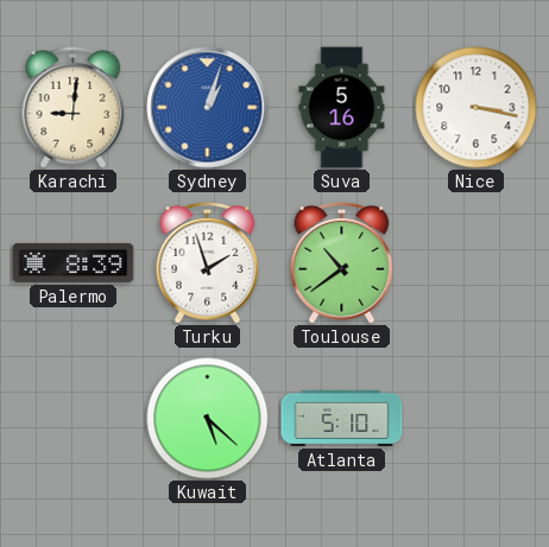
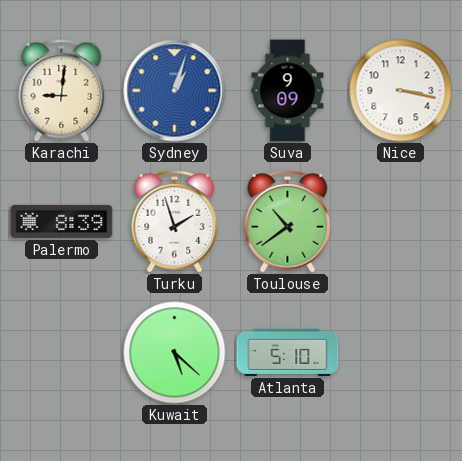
Suva: 5:16 -> 9:09
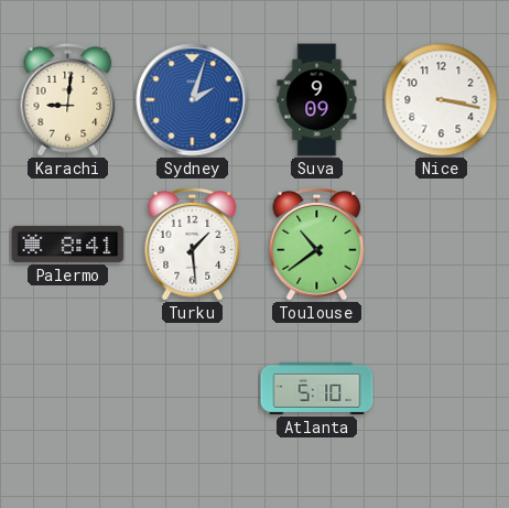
Sydney: 1:03 -> 2:03
Palermo: 8:39 -> 8:41
Turku: 1:57 -> 1:29
Kuwait: 5:22 -> none
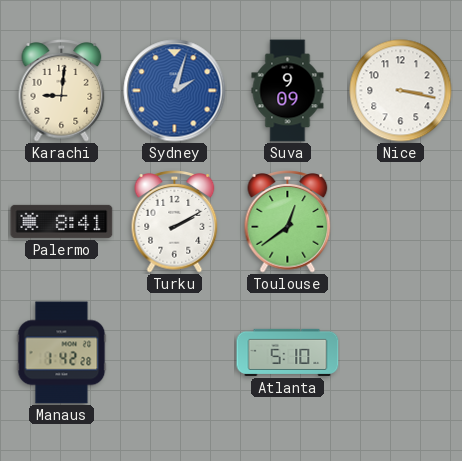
Turku: 1:29 -> 2:10
Toulouse: 10:39 -> 12:39
Manaus: none -> 1:42
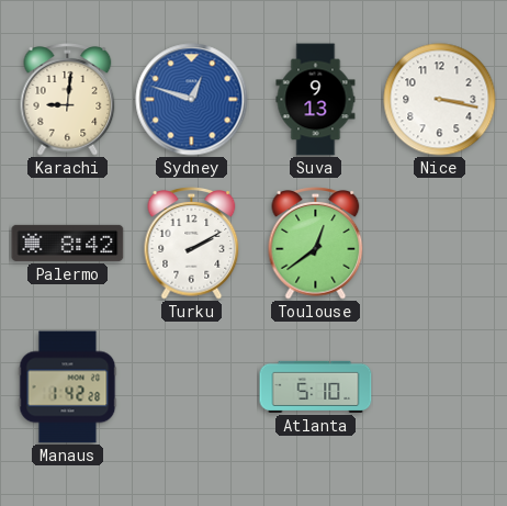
Sydney: 2:03 -> 12:48
Suva: 9:09 -> 9:13
Palermo: 8:41 -> 8:42
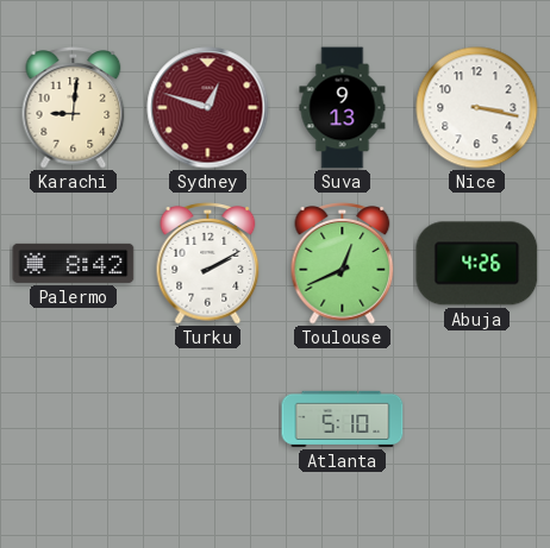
Sydney dial: blue -> burgundy
Toulouse: 12:39 -> 12:41
Abuja: none -> 4:26
Manaus: 1:42 -> none
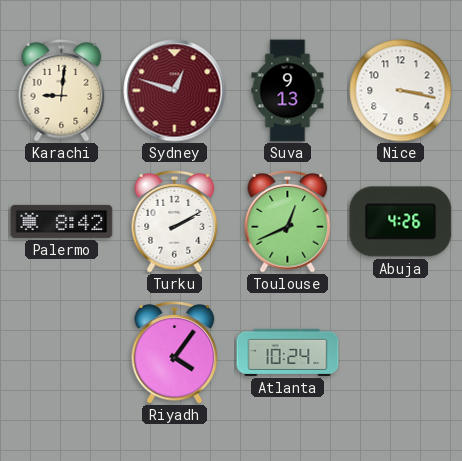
Riyadh: none -> 4:06
Atlanta: 5:10 -> 10:24
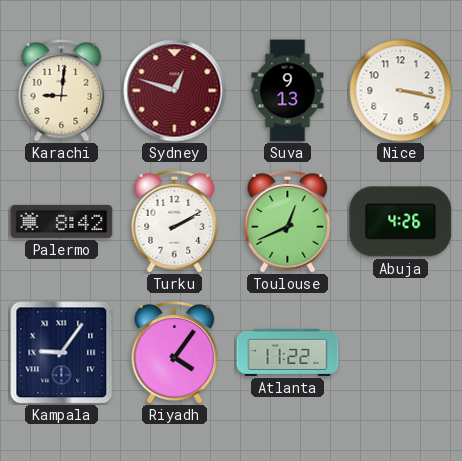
Kampala: none -> 9:06
Atlanta: 10:24 -> 11:22
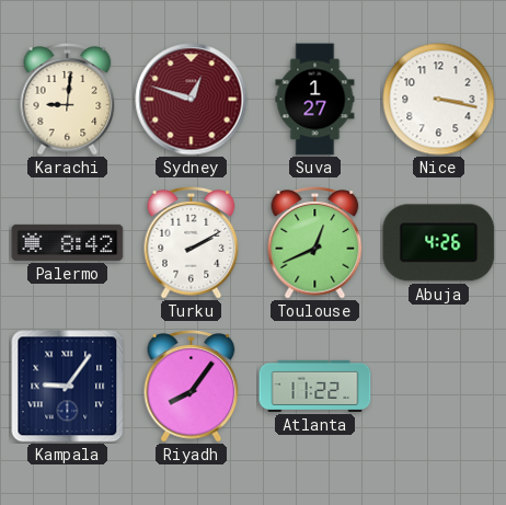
Suva: 9:13 -> 1:27
Riyadh: 4:06 -> 8:06
